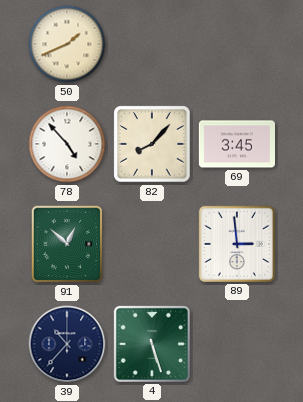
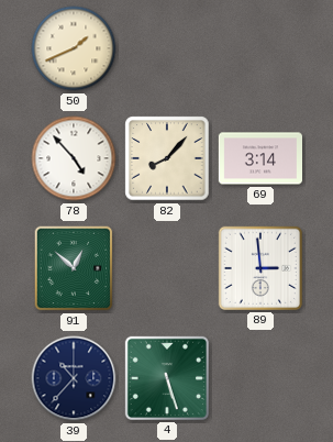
69: 3:45 -> 3:14
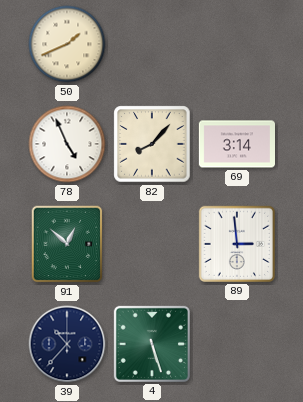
78: 4:53 -> 4:56
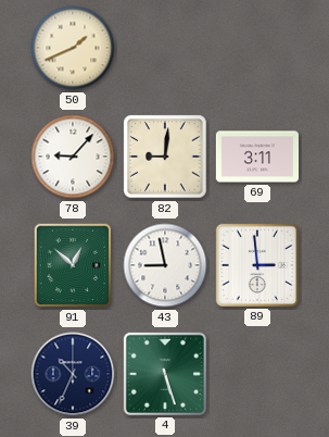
78: 4:56 -> 9:07
82: 8:07 -> 9:01
69: 3:14 -> 3:11
43: none -> 8:58
39: 10:37 -> 10:34
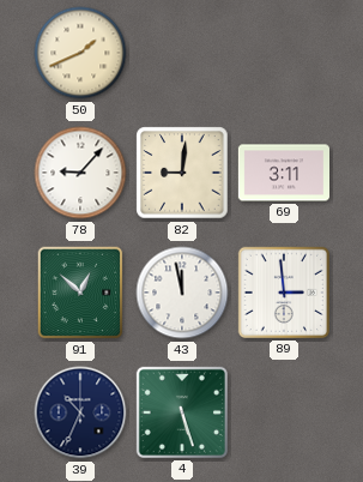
43: 8:58 -> 11:58
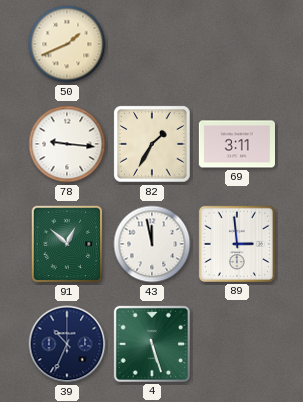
78: 9:07 -> 9:16
82: 9:01 -> 1:35
